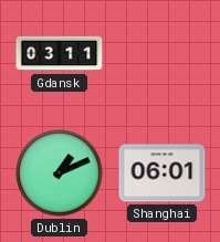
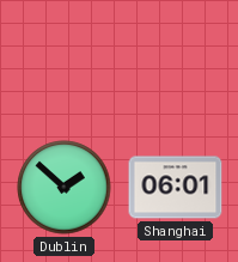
Gdansk: 03:11 -> none
Dublin: 1:11 -> 1:52
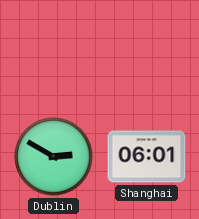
Dublin: 1:52 -> 2:50
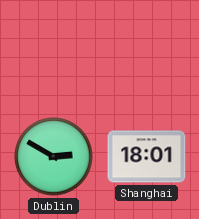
Shanghai: 06:01 -> 18:01
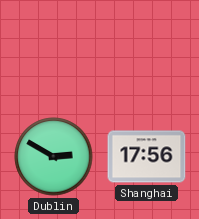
Shanghai: 18:01 -> 17:56
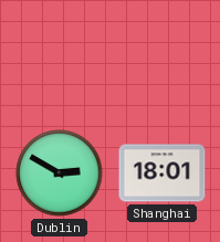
Shanghai: 17:56 -> 18:01
